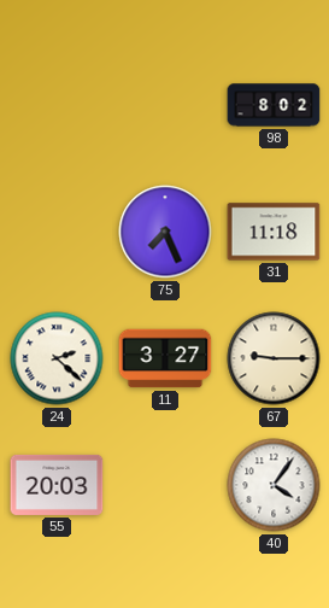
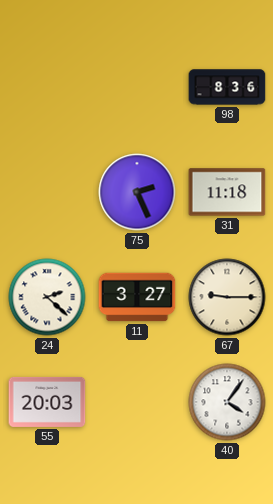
98: 8:02 -> 8:36
75: 7:26 -> 2:26
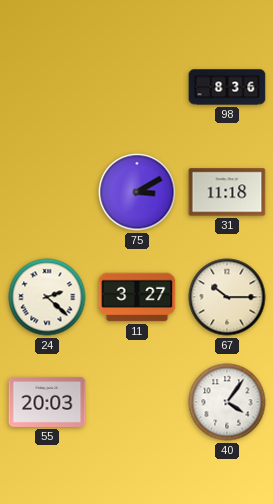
75: 2:26 -> 3:10
67: 9:15 -> 10:15
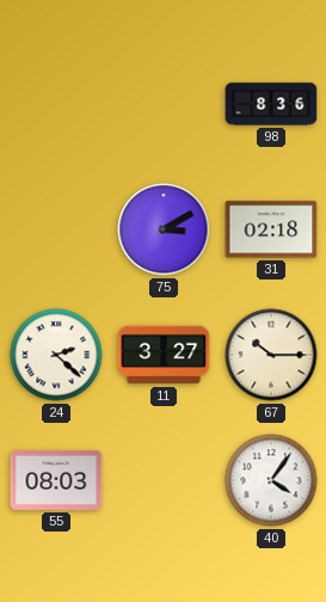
31: 11:18 -> 02:18
55: 20:03 -> 08:03
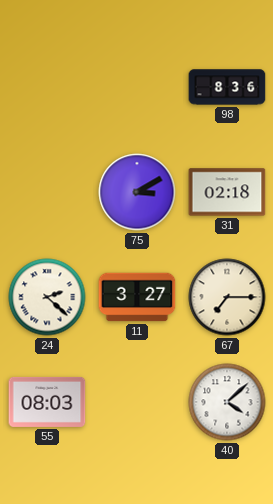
67: 10:15 -> 7:15
40: 4:06 -> 4:08
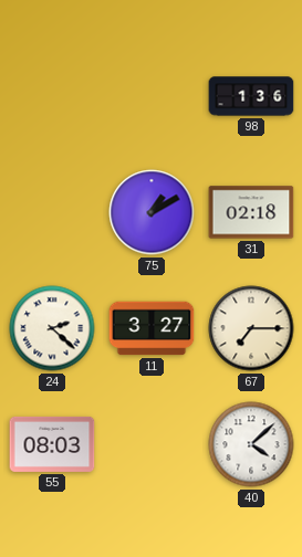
98: 8:36 -> 1:36
75: 3:10 -> 1:10
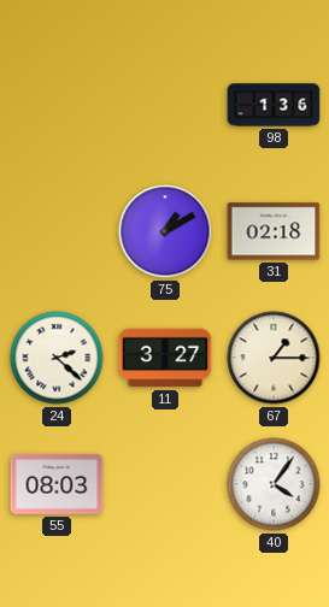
67: 7:15 -> 1:15
40: 4:08 -> 4:06
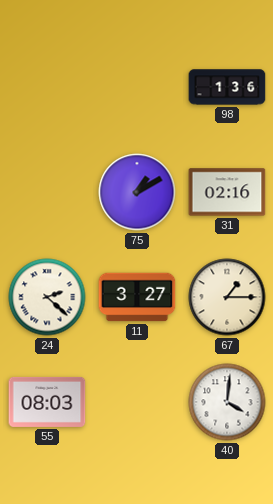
31: 02:18 -> 02:16
40: 4:06 -> 4:01
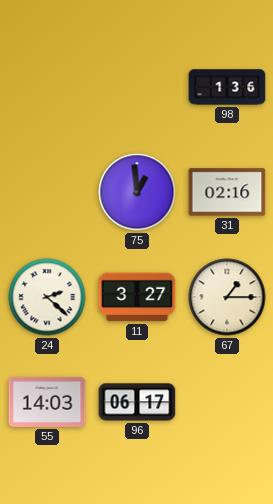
75: 1:10 -> 12:59
55: 08:03 -> 14:03
96: none -> 06:17
40: 4:01 -> none
